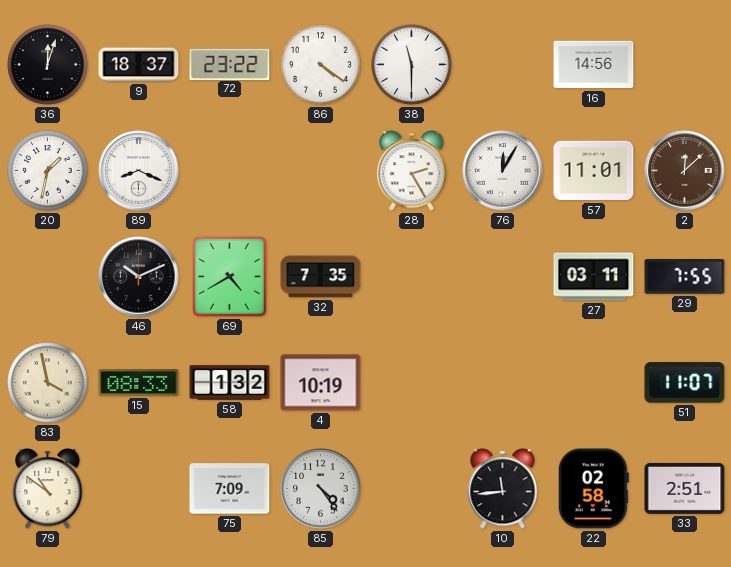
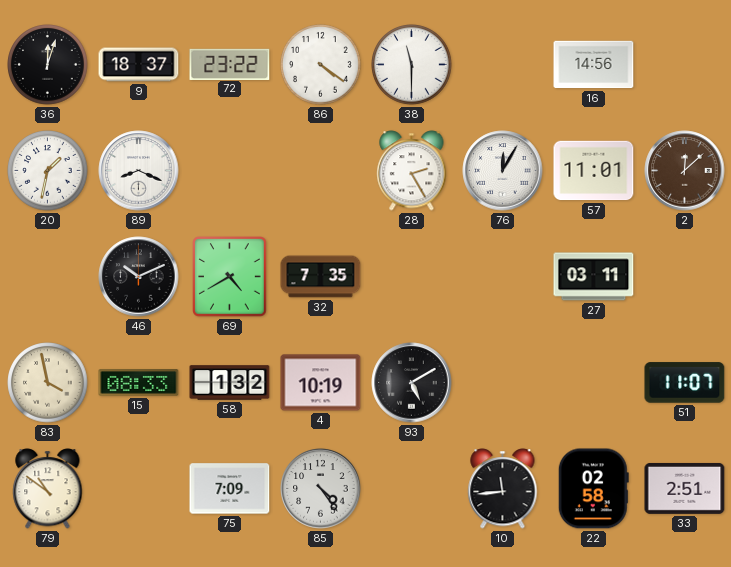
29: 7:55 -> none
93: none -> 5:10
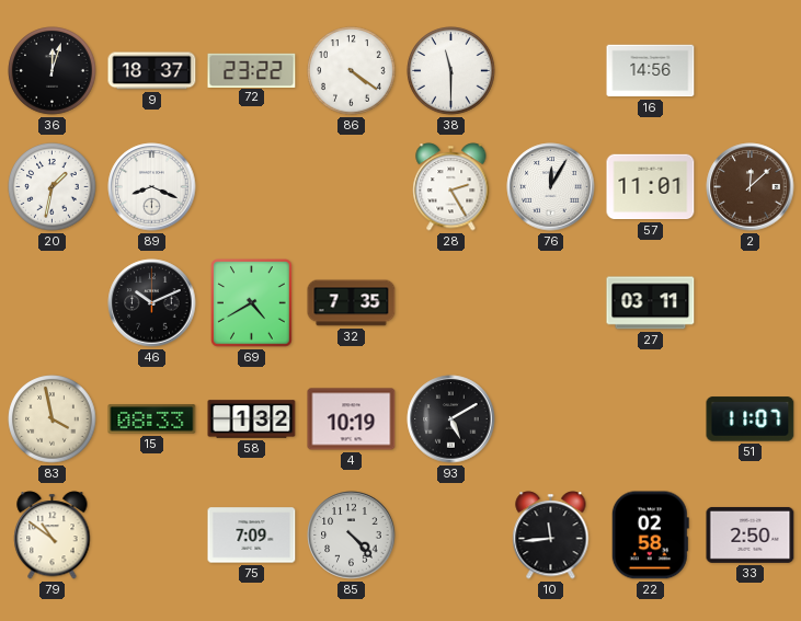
85: 4:24 -> 4:23
33: 2:51 -> 2:50
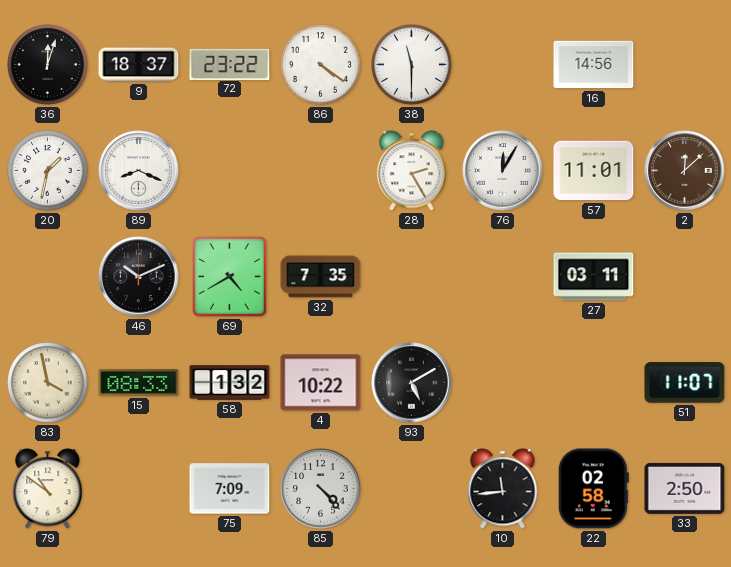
4: 10:19 -> 10:22
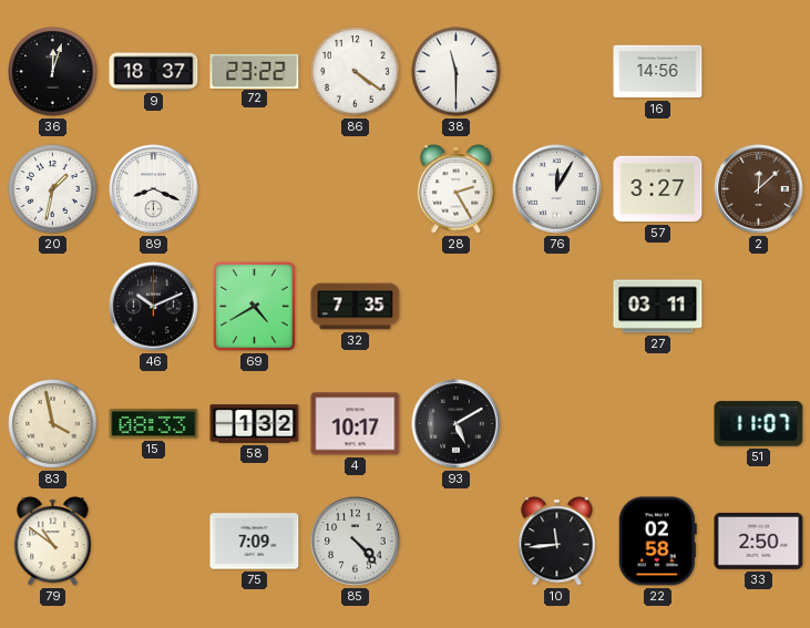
57: 11:01 -> 3:27
4: 10:22 -> 10:17
